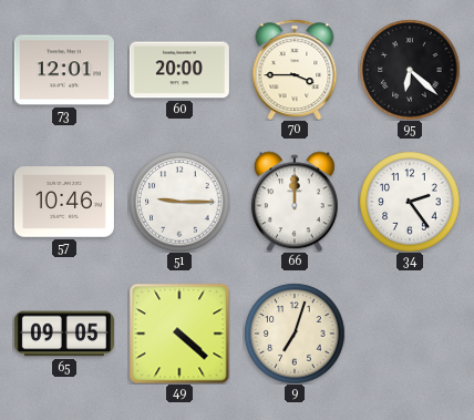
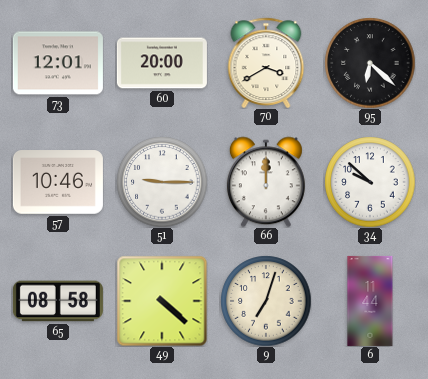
70: 3:45 -> 3:40
34: 2:24 -> 9:52
65: 09:05 -> 08:58
6: none -> 11:44
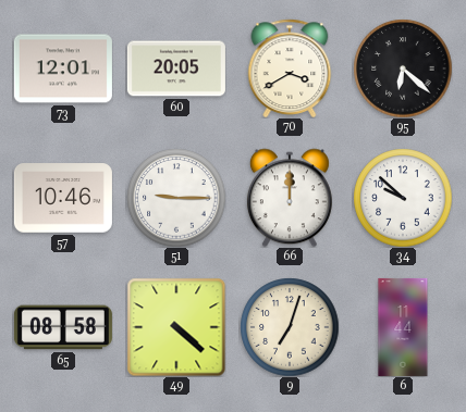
60: 20:00 -> 20:05
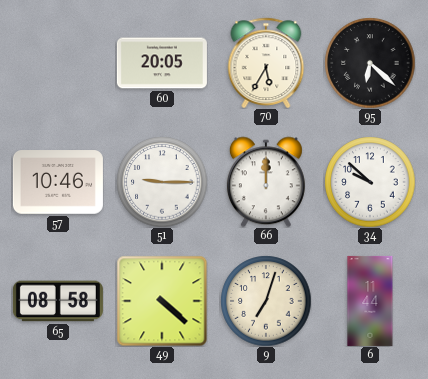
73: 12:01 -> none
70: 3:40 -> 5:35
